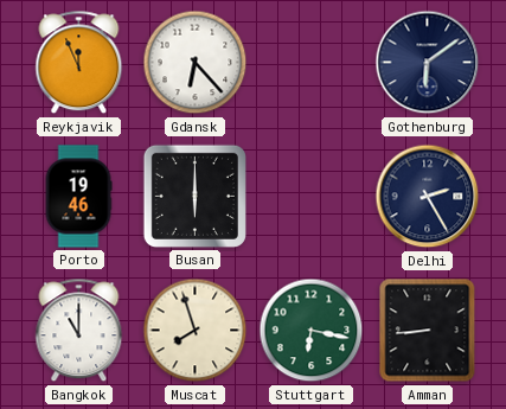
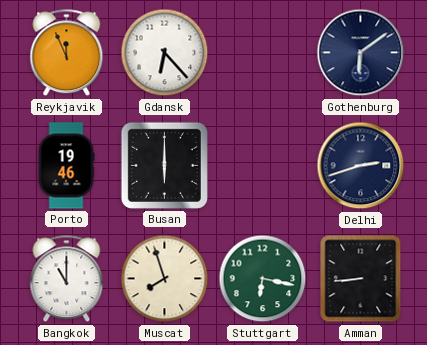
Delhi: 2:25 -> 2:42
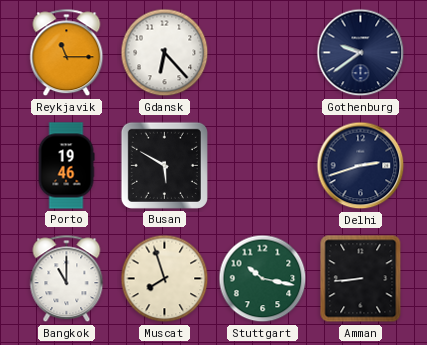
Reykjavik: 11:56 -> 11:15
Gothenburg: 6:09 -> 9:39
Busan: 6:00 -> 5:50
Stuttgart: 6:17 -> 10:17
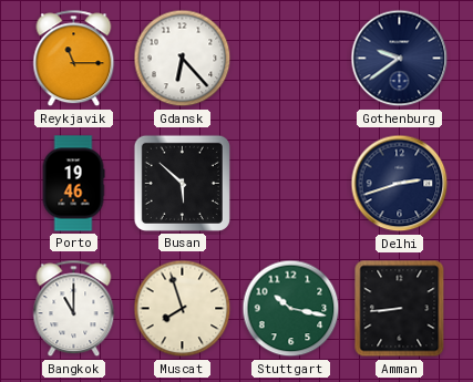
Busan: 5:50 -> 5:52
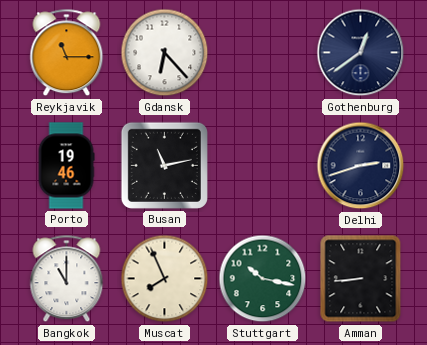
Gothenburg: 9:39 -> 12:39
Busan: 5:52 -> 11:13
Muscat: 7:57 -> 7:56
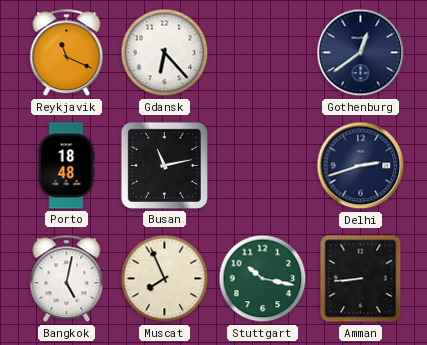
Reykjavik: 11:15 -> 11:19
Porto: 19:46 -> 18:48
Bangkok: 11:00 -> 5:02
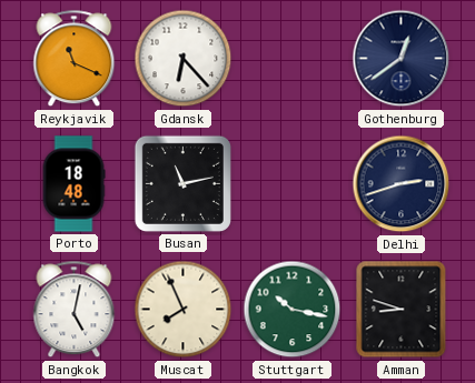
Amman: 8:44 -> 8:48
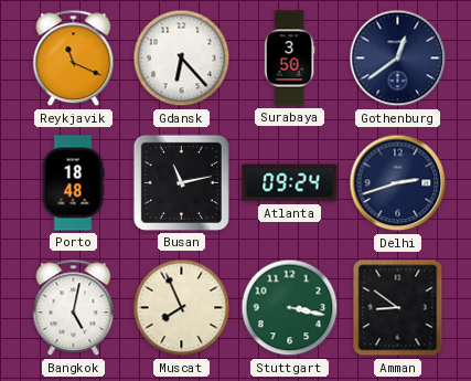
Surabaya: none -> 3:50
Atlanta: none -> 09:24
Stuttgart: 10:17 -> 3:17
Amman: 8:48 -> 8:51
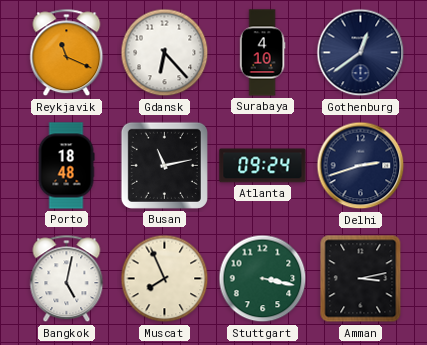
Surabaya: 3:50 -> 4:10
Amman: 8:51 -> 3:13
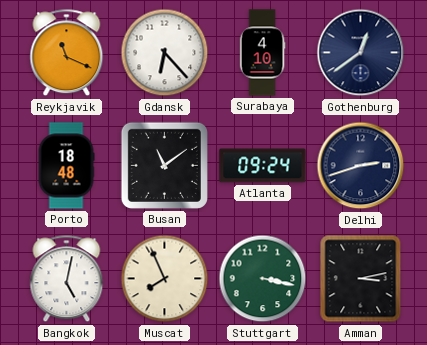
Busan: 11:13 -> 11:09
